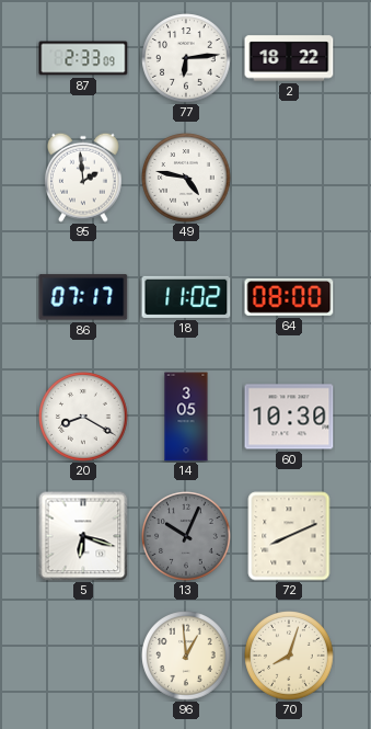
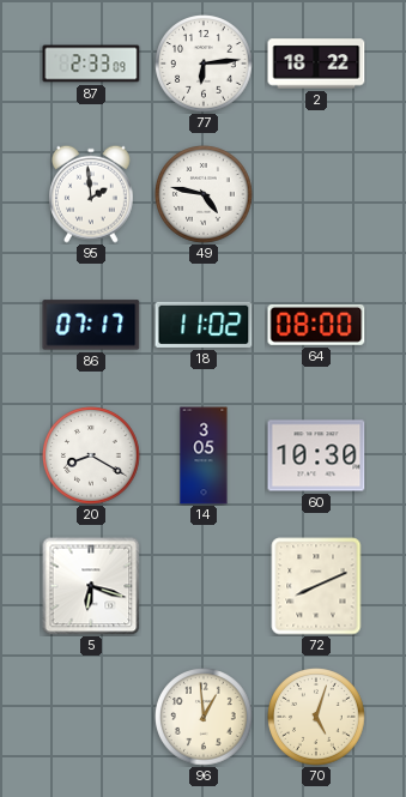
13: 10:04 -> none
70: 8:03 -> 5:03
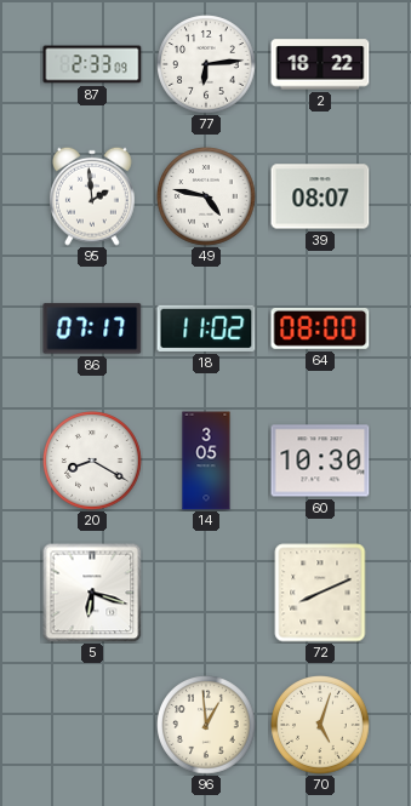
39: none -> 08:07
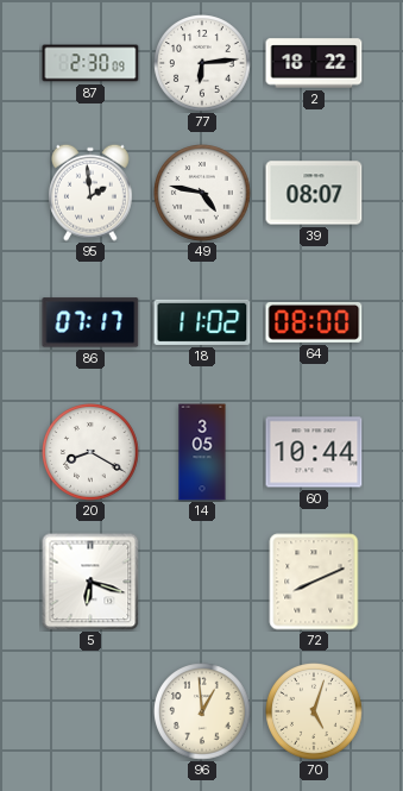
87: 2:33 -> 2:30
60: 10:30 -> 10:44
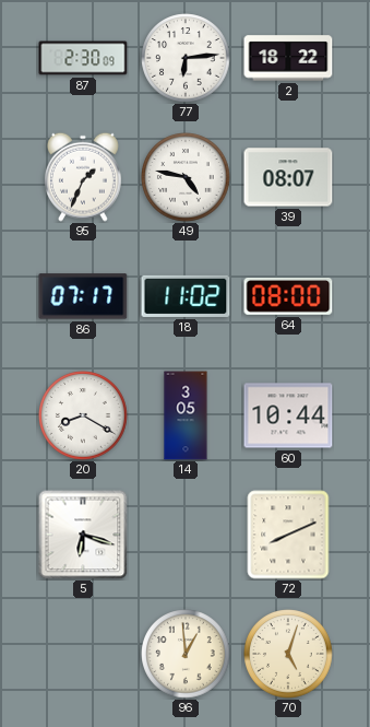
95: 1:59 -> 1:34
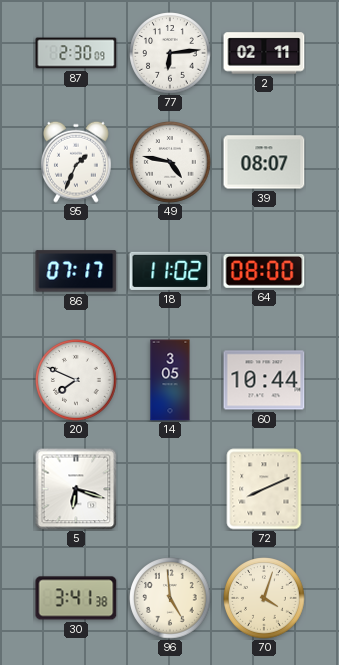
2: 18:22 -> 02:11
20: 8:20 -> 7:49
30: none -> 3:41
96: 12:59 -> 4:59
70: 5:03 -> 4:03
